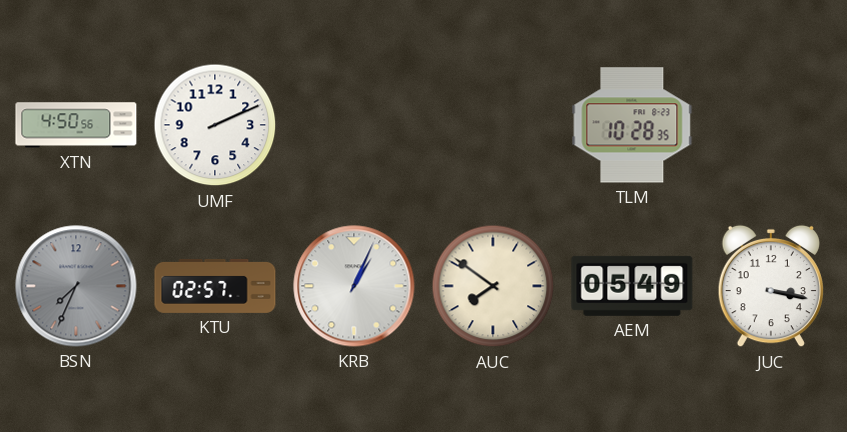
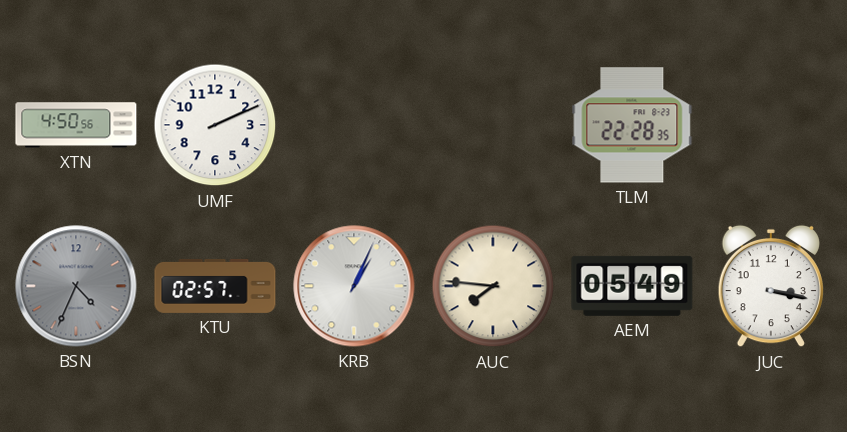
TLM: 10:28 -> 22:28
BSN: 7:34 -> 4:34
AUC: 7:51 -> 7:46
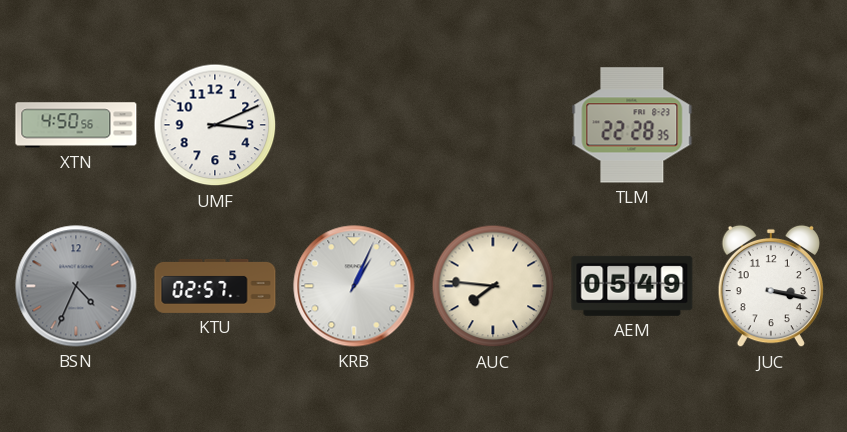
UMF: 2:11 -> 3:11
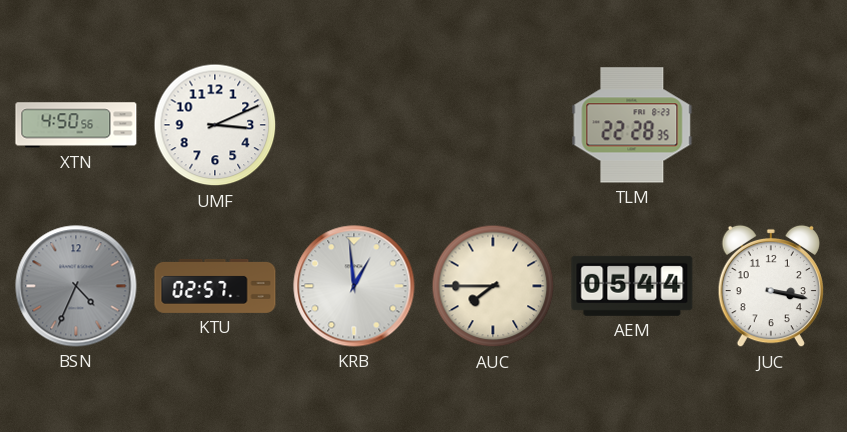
KRB: 1:04 -> 12:59
AUC: 7:46 -> 7:45
AEM: 05:49 -> 05:44
